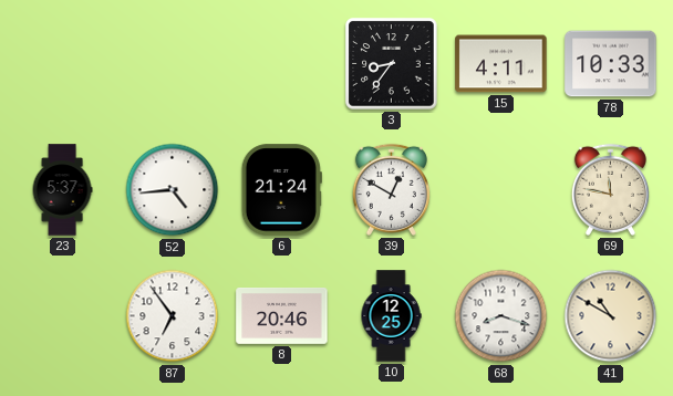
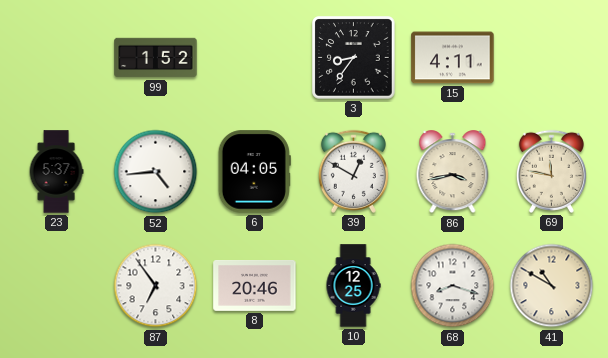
99: none -> 1:52
78: 10:33 -> none
6: 21:24 -> 04:05
86: none -> 3:43
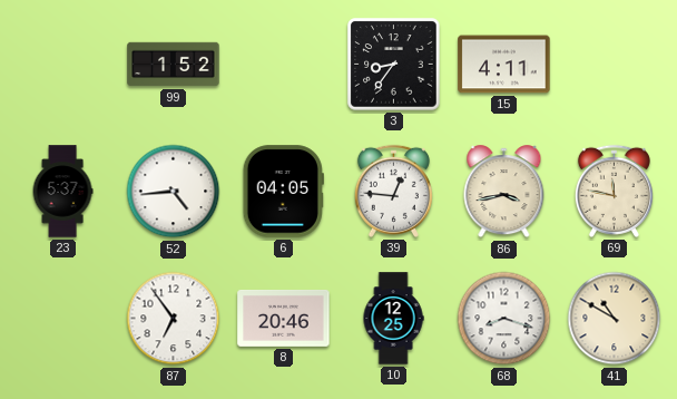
39: 12:50 -> 12:46
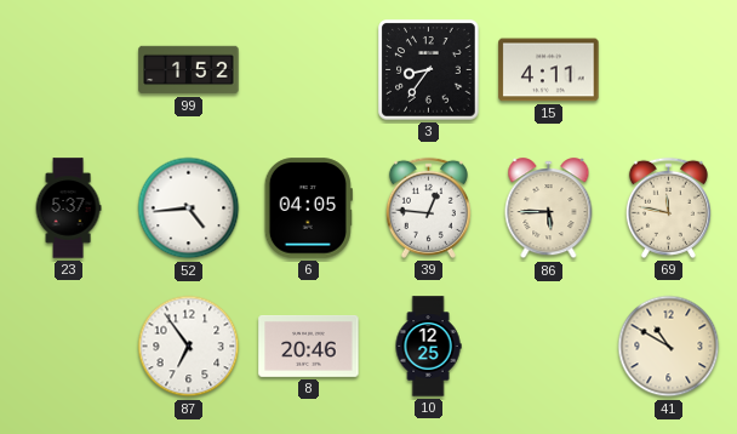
86: 3:43 -> 5:45
68: 8:18 -> none
